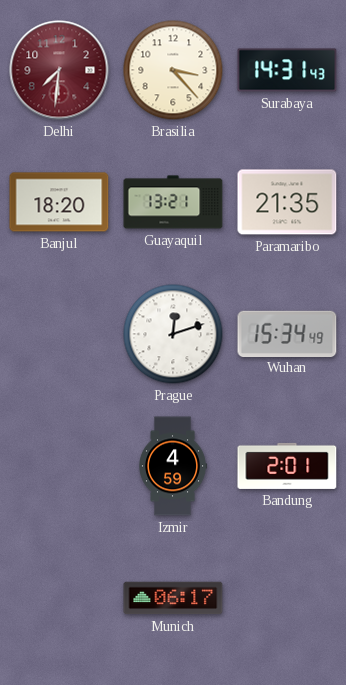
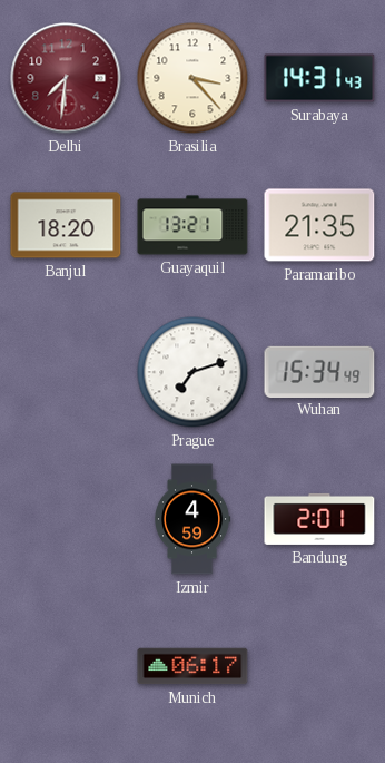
Prague: 12:12 -> 7:12
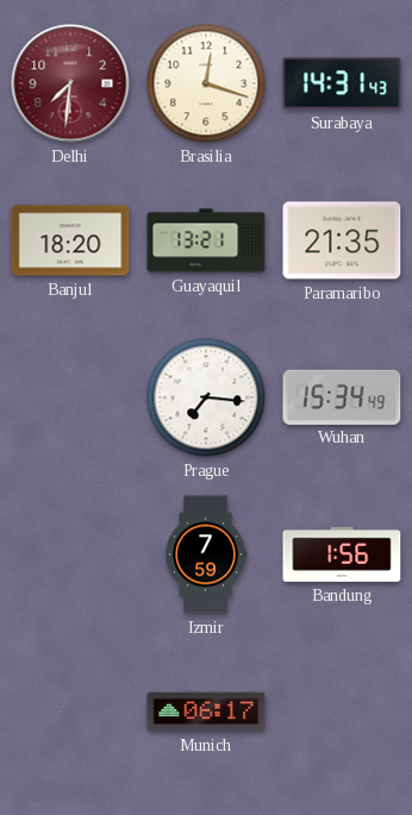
Brasilia: 3:23 -> 12:18
Prague: 7:12 -> 7:16
Izmir: 4:59 -> 7:59
Bandung: 2:01 -> 1:56
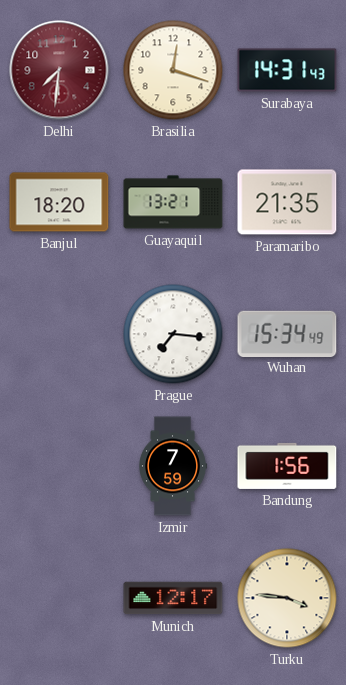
Munich: 06:17 -> 12:17
Turku: none -> 3:46
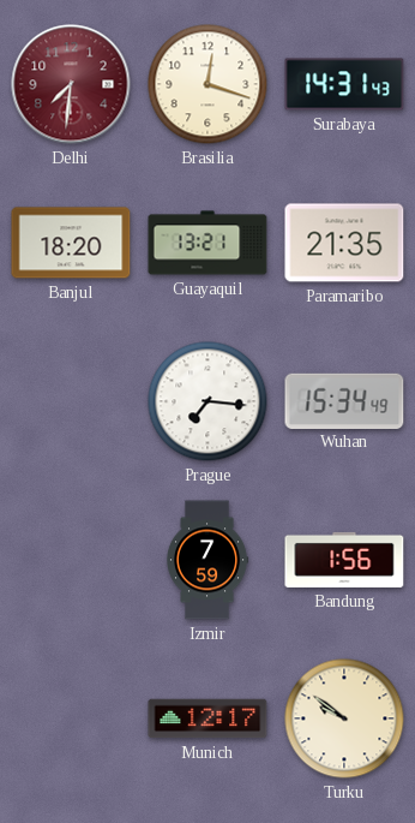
Turku: 3:46 -> 9:51
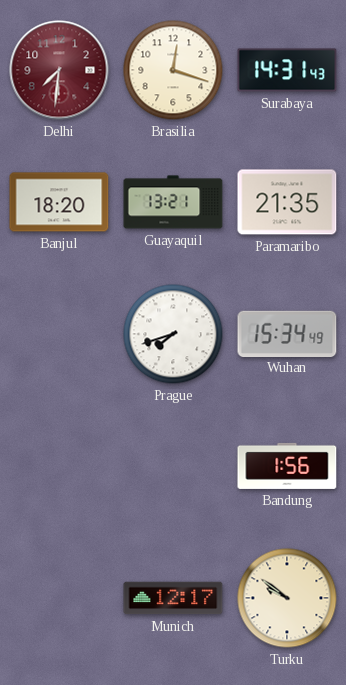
Prague: 7:16 -> 7:42
Izmir: 7:59 -> none
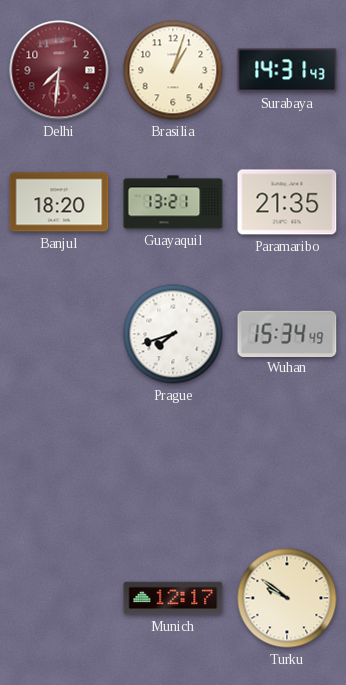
Brasilia: 12:18 -> 1:03
Bandung: 1:56 -> none
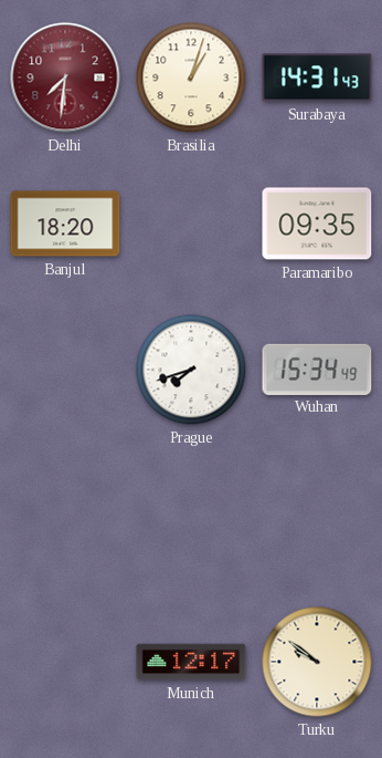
Guayaquil: 13:21 -> none
Paramaribo: 21:35 -> 09:35
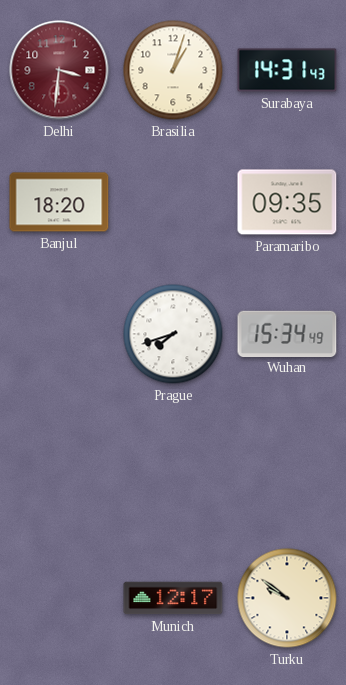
Delhi: 7:31 -> 3:31
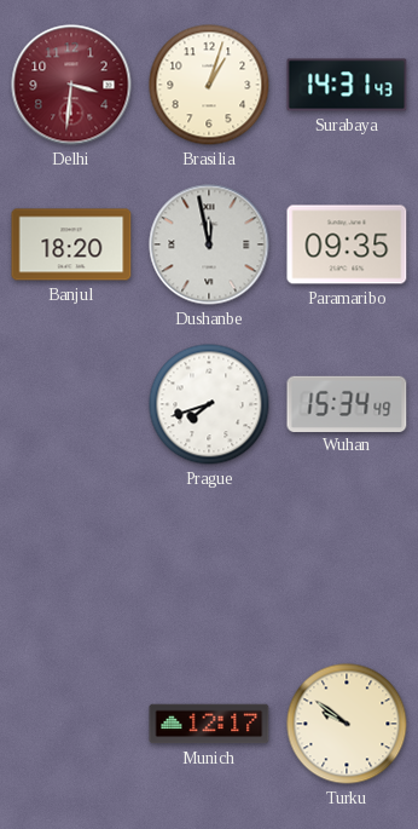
Dushanbe: none -> 11:58
